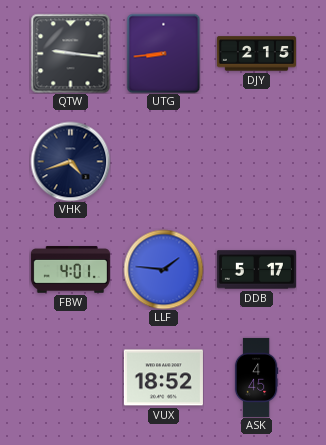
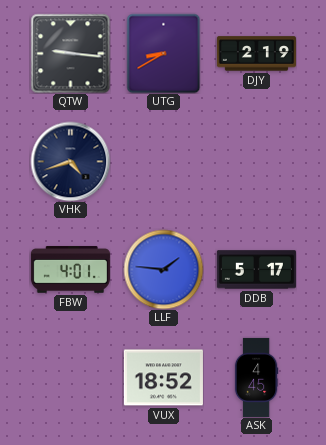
UTG: 8:44 -> 8:40
DJY: 2:15 -> 2:19
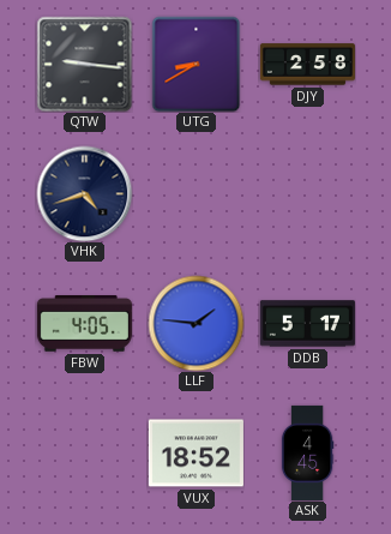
DJY: 2:19 -> 2:58
FBW: 4:01 -> 4:05
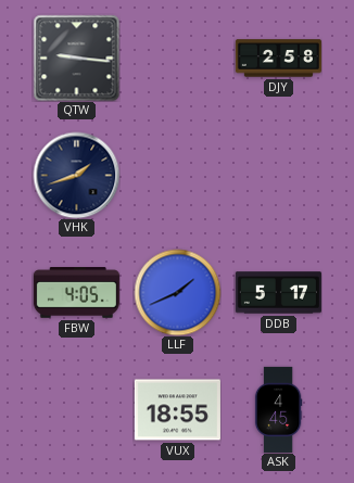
UTG: 8:40 -> none
VHK: 4:42 -> 1:42
LLF: 1:46 -> 1:41
VUX: 18:52 -> 18:55
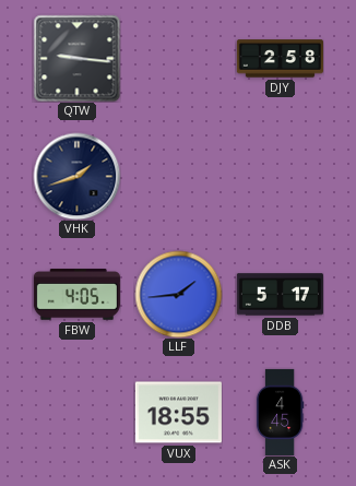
LLF: 1:41 -> 1:44
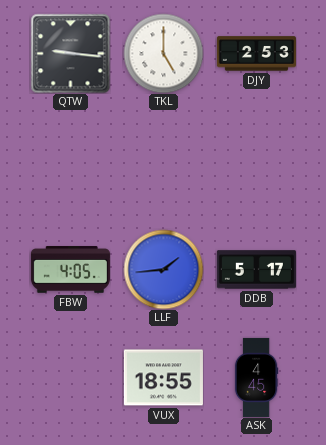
TKL: none -> 5:00
DJY: 2:58 -> 2:53
VHK: 1:42 -> none
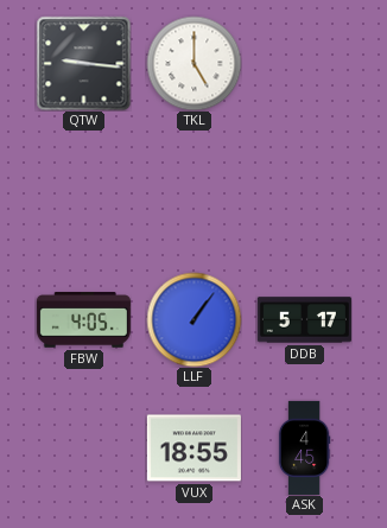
DJY: 2:53 -> none
LLF: 1:44 -> 1:06
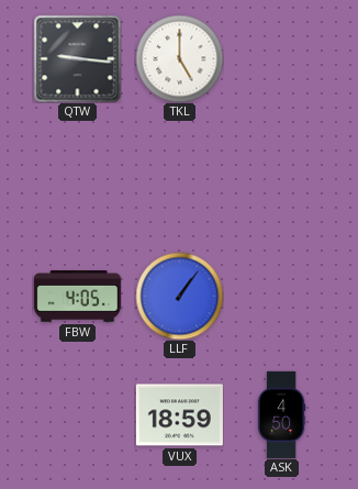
DDB: 5:17 -> none
VUX: 18:55 -> 18:59
ASK: 4:45 -> 4:50
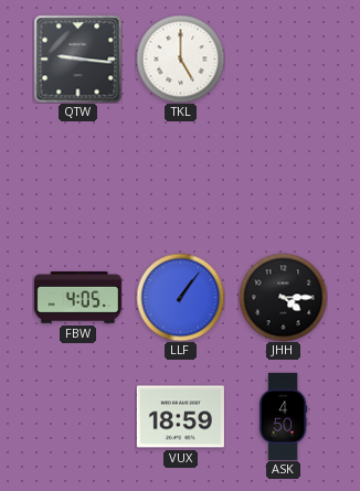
JHH: none -> 4:15
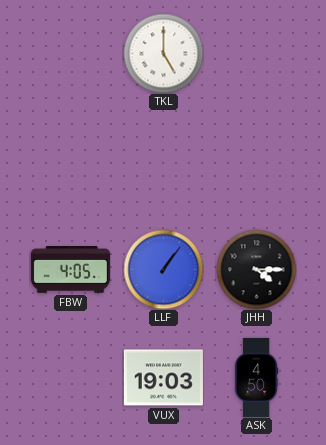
QTW: 9:16 -> none
VUX: 18:59 -> 19:03
